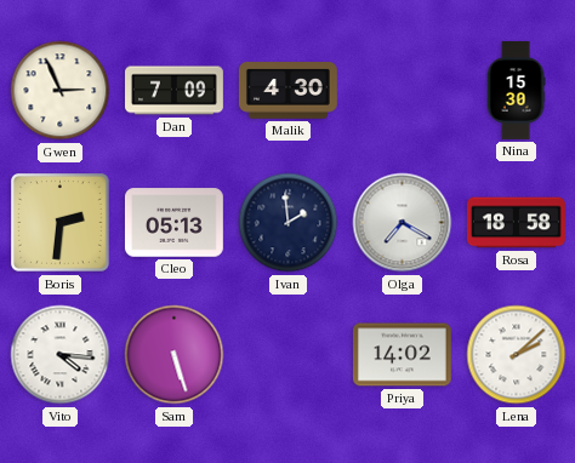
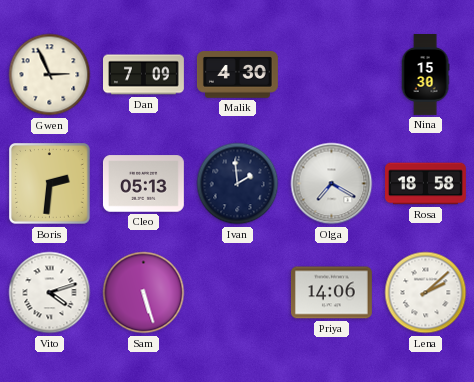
Vito: 4:16 -> 4:12
Priya: 14:02 -> 14:06
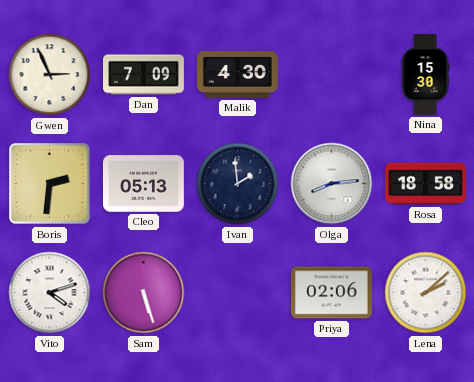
Olga: 7:20 -> 8:14
Priya: 14:06 -> 02:06
